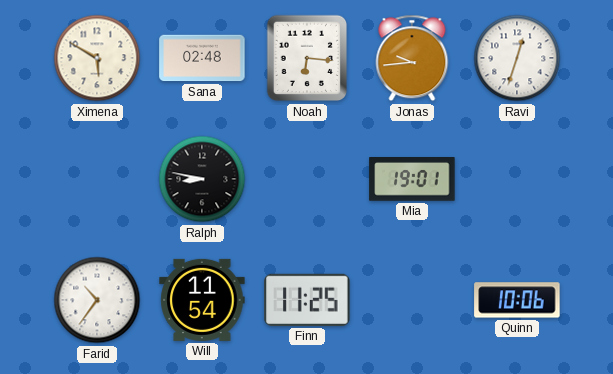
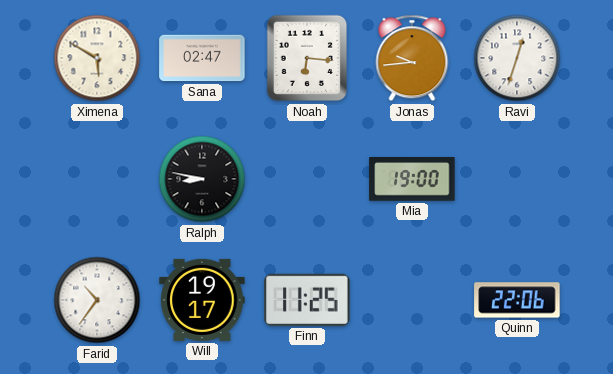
Sana: 02:48 -> 02:47
Mia: 19:01 -> 19:00
Will: 11:54 -> 19:17
Quinn: 10:06 -> 22:06
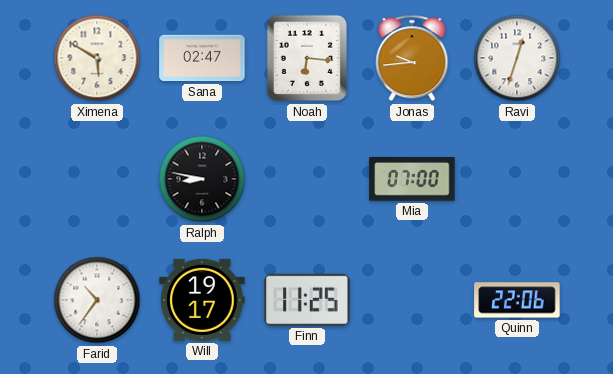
Mia: 19:00 -> 07:00
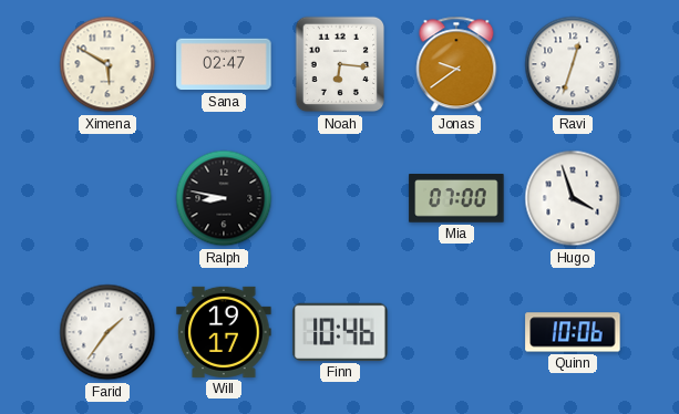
Jonas: 9:44 -> 9:39
Hugo: none -> 3:57
Farid: 10:36 -> 1:36
Finn: 11:25 -> 10:46
Quinn: 22:06 -> 10:06
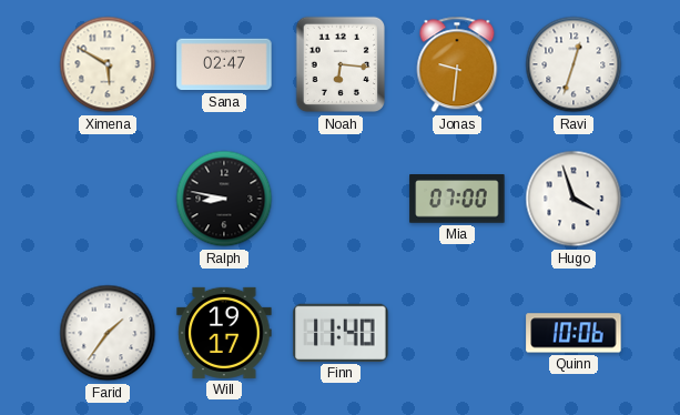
Jonas: 9:39 -> 9:31
Finn: 10:46 -> 11:40
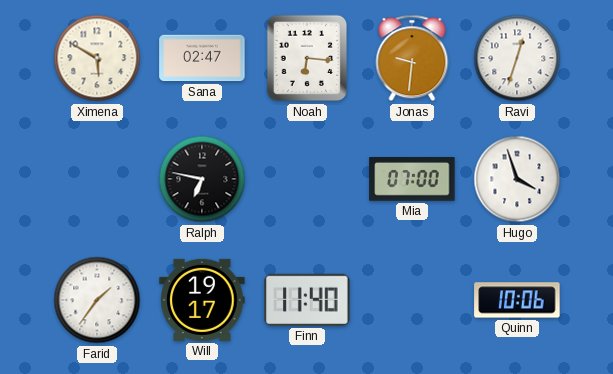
Ralph: 8:47 -> 6:47
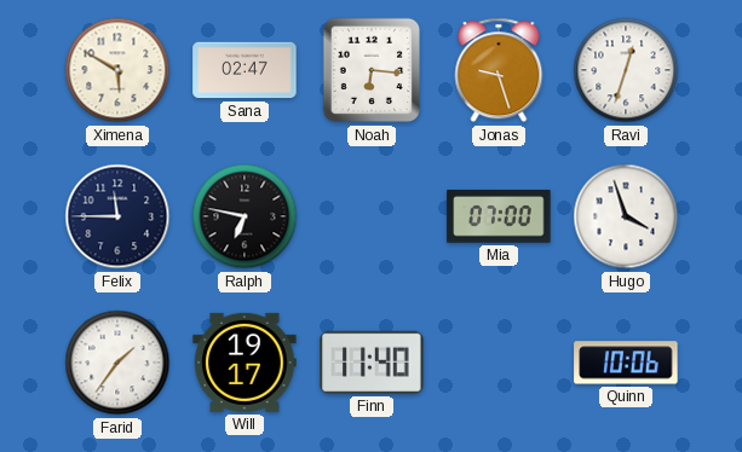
Jonas: 9:31 -> 9:27
Felix: none -> 11:45
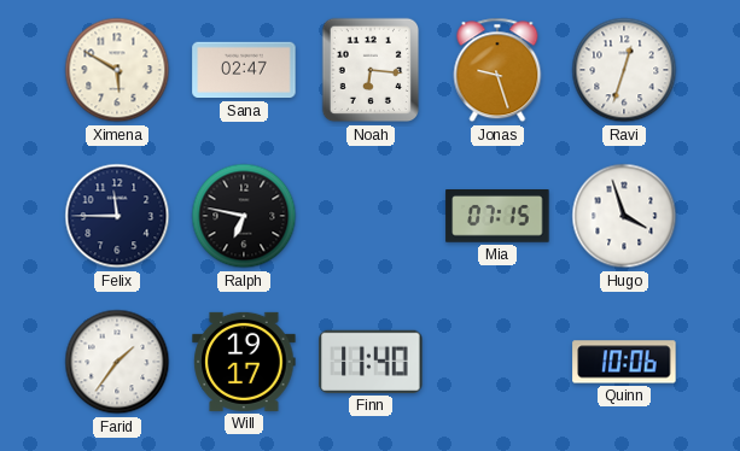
Mia: 07:00 -> 07:15
